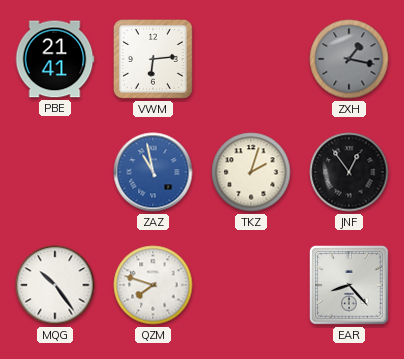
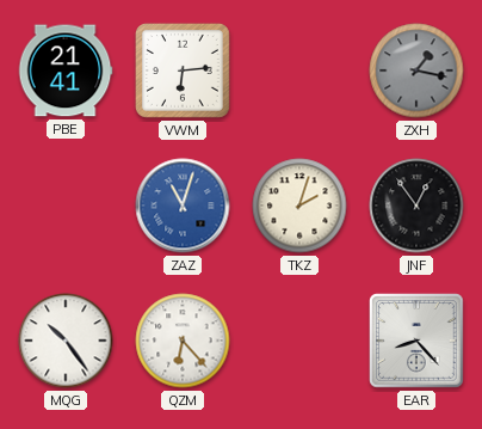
ZAZ: 10:58 -> 11:03
QZM: 7:48 -> 6:23
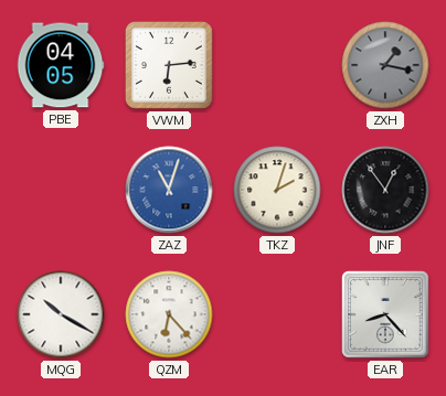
PBE: 21:41 -> 04:05
MQG: 10:24 -> 10:20
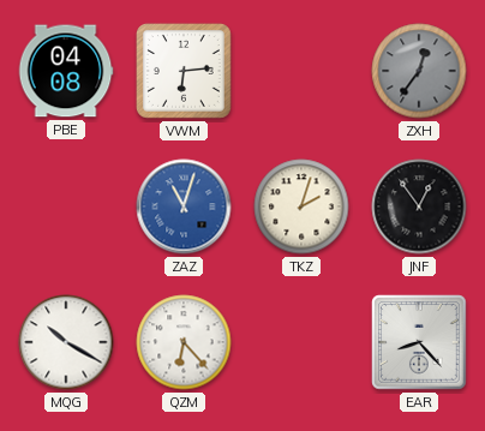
PBE: 04:05 -> 04:08
ZXH: 1:17 -> 12:36
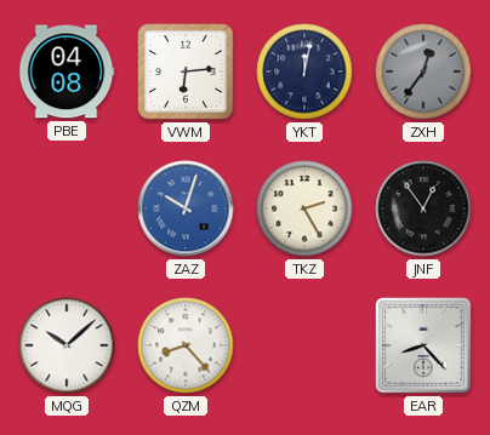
YKT: none -> 12:02
ZAZ: 11:03 -> 10:03
TKZ: 2:03 -> 2:25
MQG: 10:20 -> 10:08
QZM: 6:23 -> 8:23
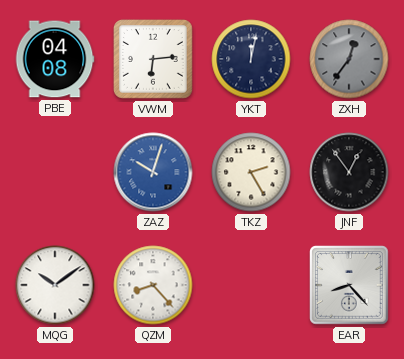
MQG: 10:08 -> 10:09
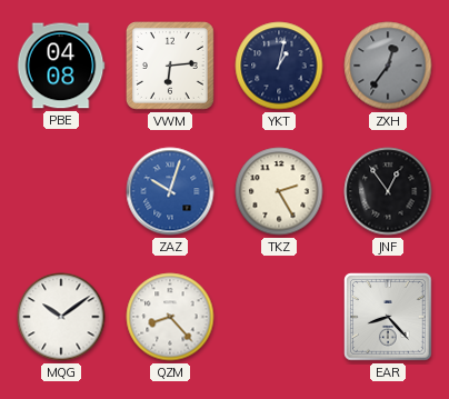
YKT: 12:02 -> 1:02
